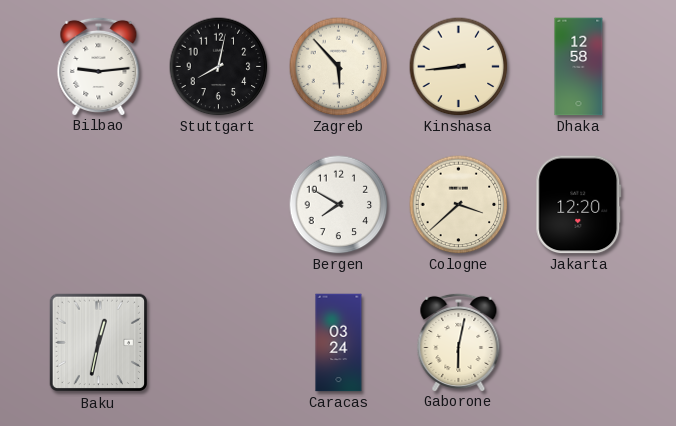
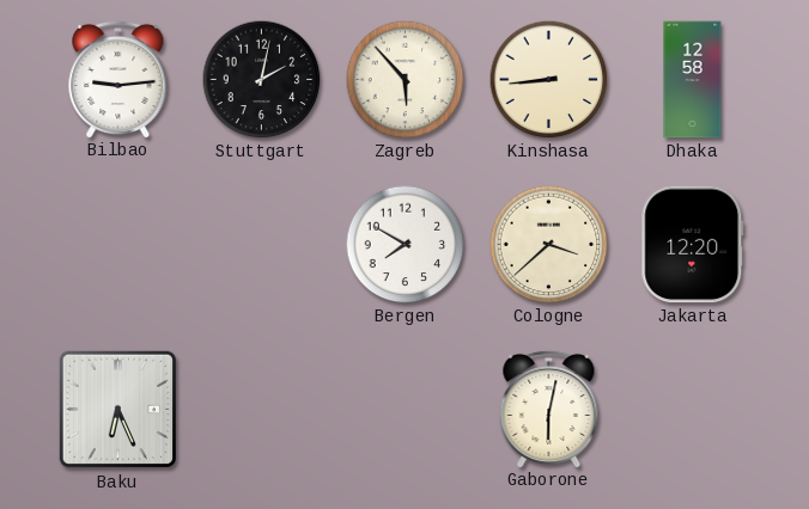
Stuttgart: 8:02 -> 2:02
Baku: 12:32 -> 6:26
Caracas: 03:24 -> none
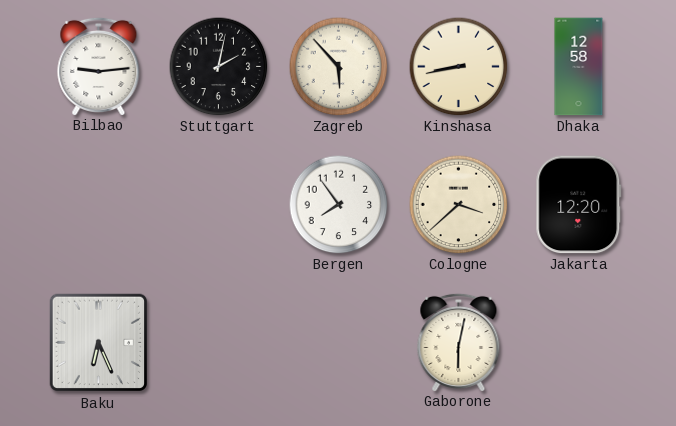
Kinshasa: 8:44 -> 8:43
Bergen: 7:50 -> 7:54
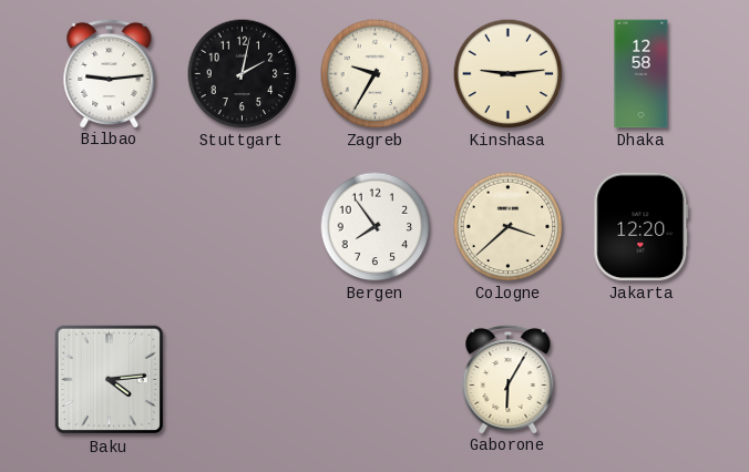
Zagreb: 5:53 -> 9:35
Kinshasa: 8:43 -> 9:14
Baku: 6:26 -> 4:14
Gaborone: 6:02 -> 6:05
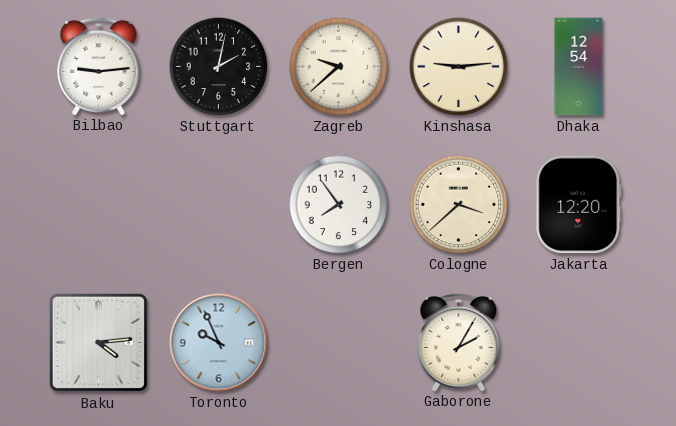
Zagreb: 9:35 -> 9:38
Dhaka: 12:58 -> 12:54
Toronto: none -> 9:56
Gaborone: 6:05 -> 2:05
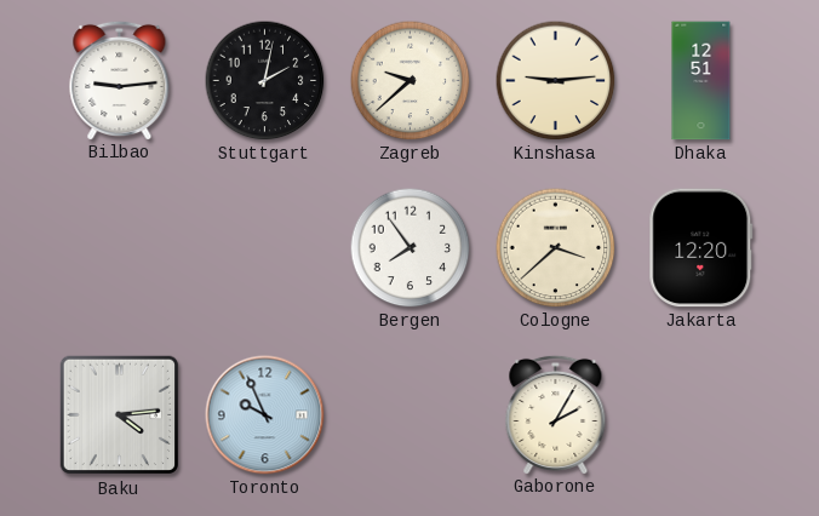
Dhaka: 12:54 -> 12:51
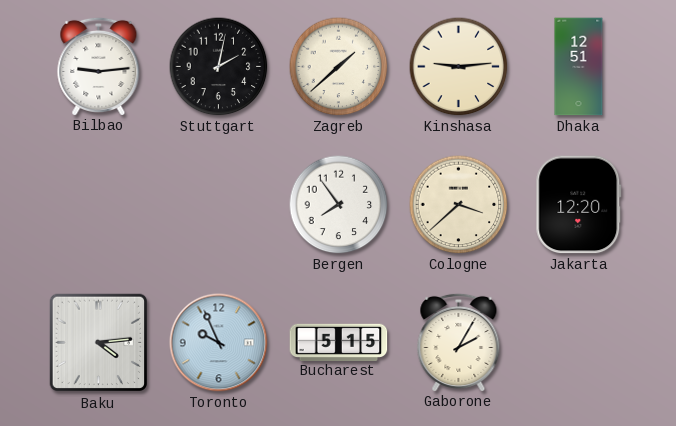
Zagreb: 9:38 -> 1:38
Bucharest: none -> 5:15
